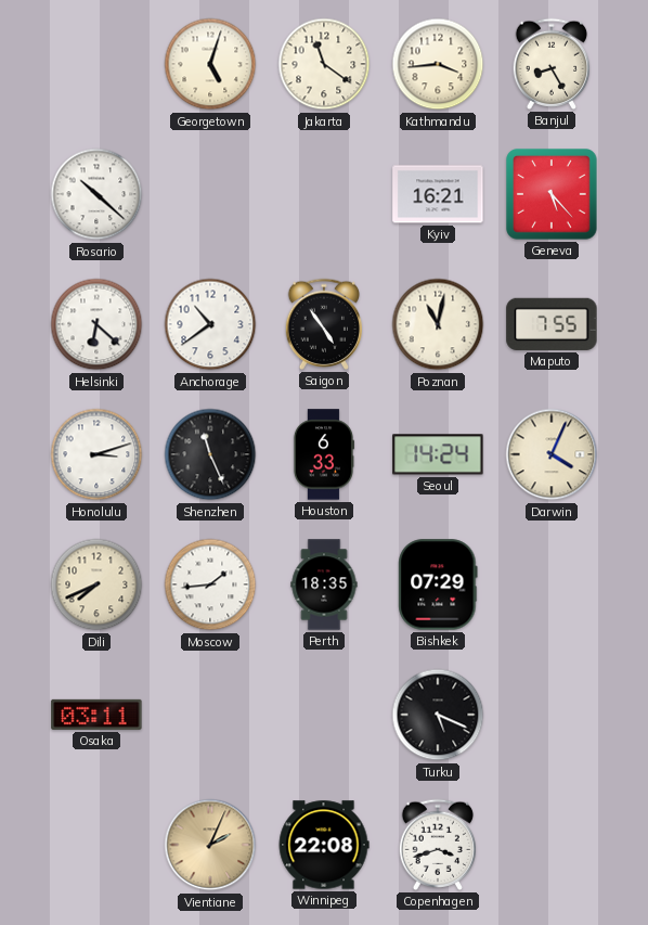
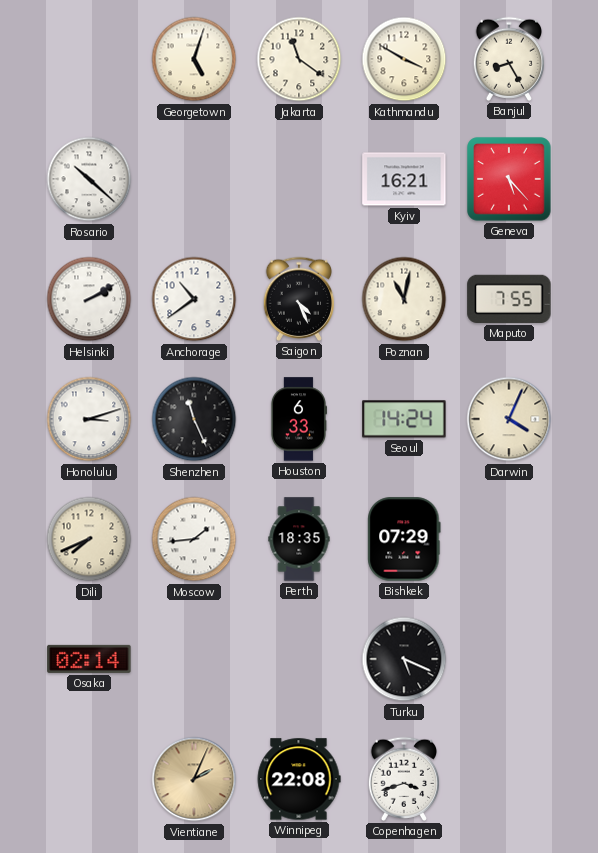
Kathmandu: 3:44 -> 3:50
Helsinki: 6:22 -> 2:10
Saigon: 4:54 -> 4:26
Osaka: 03:11 -> 02:14
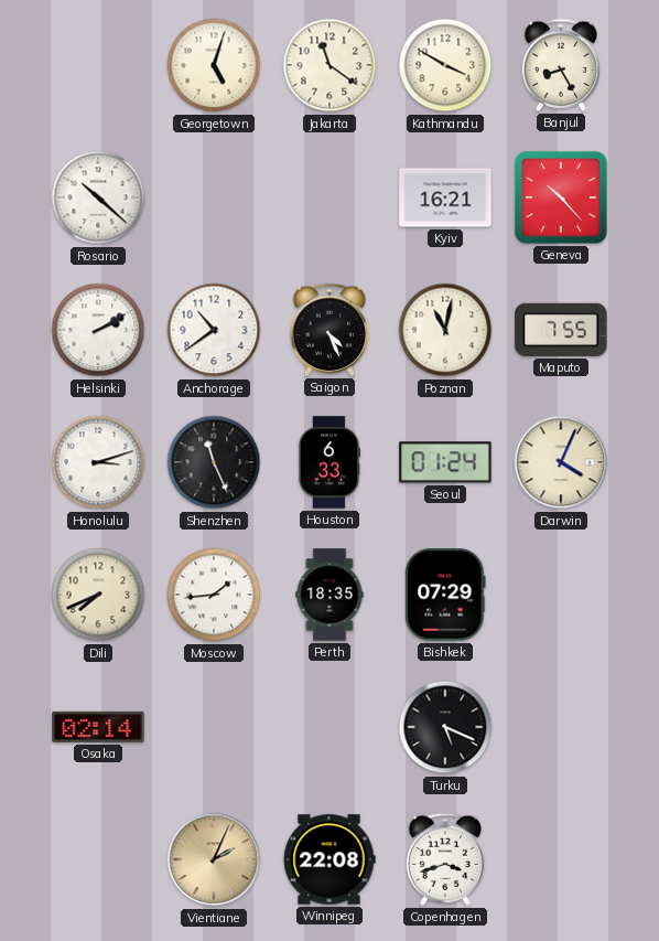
Geneva: 5:23 -> 10:23
Seoul: 14:24 -> 01:24
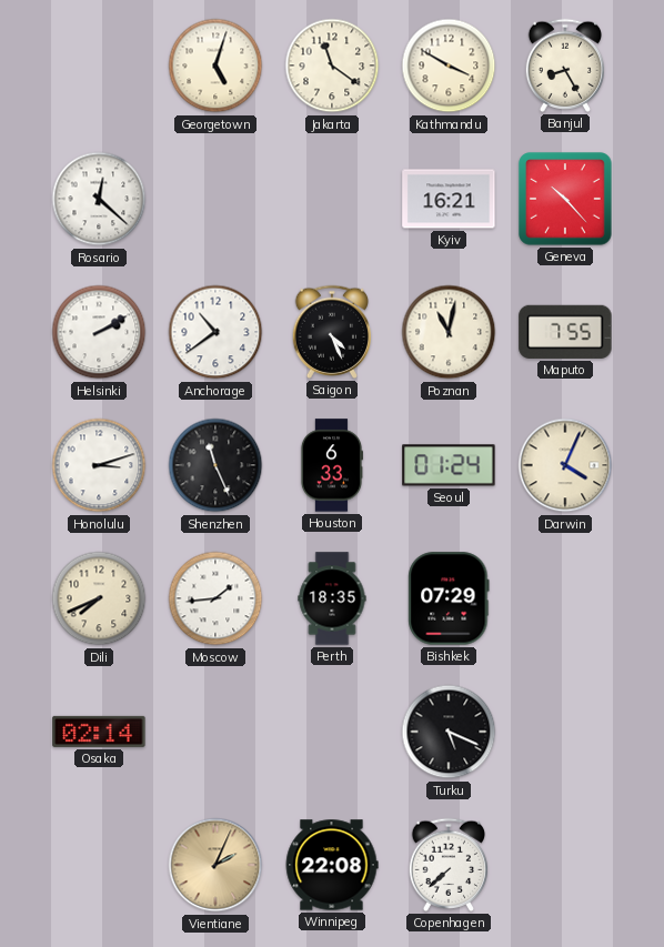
Rosario: 10:22 -> 12:22
Copenhagen: 3:42 -> 7:38
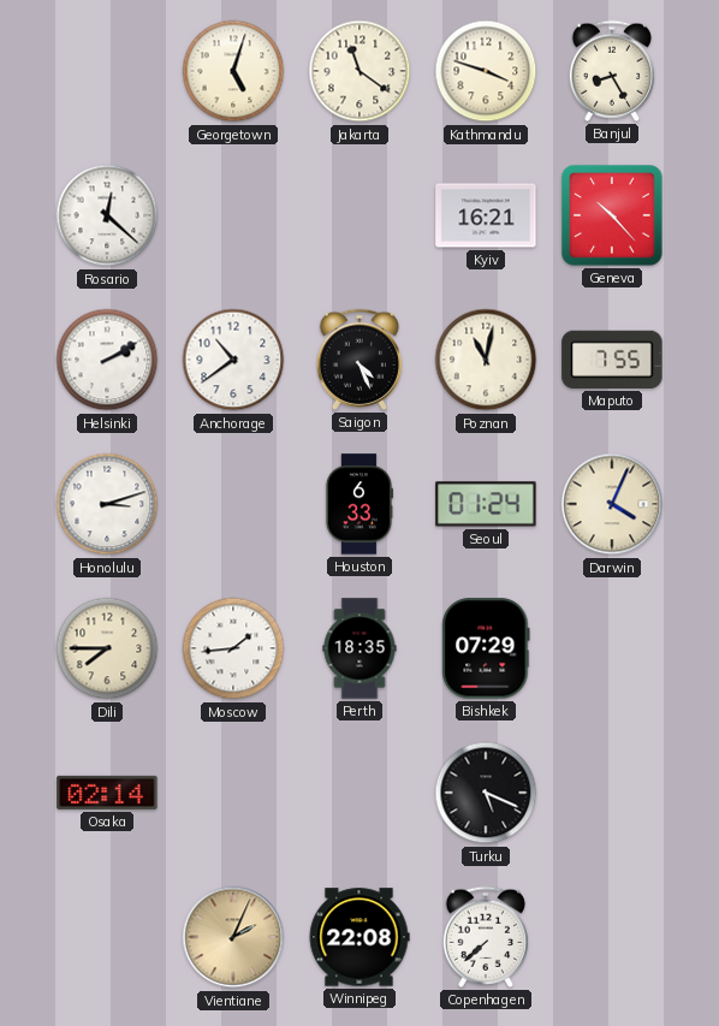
Kathmandu: 3:50 -> 3:48
Shenzhen: 11:26 -> none
Dili: 7:41 -> 7:45
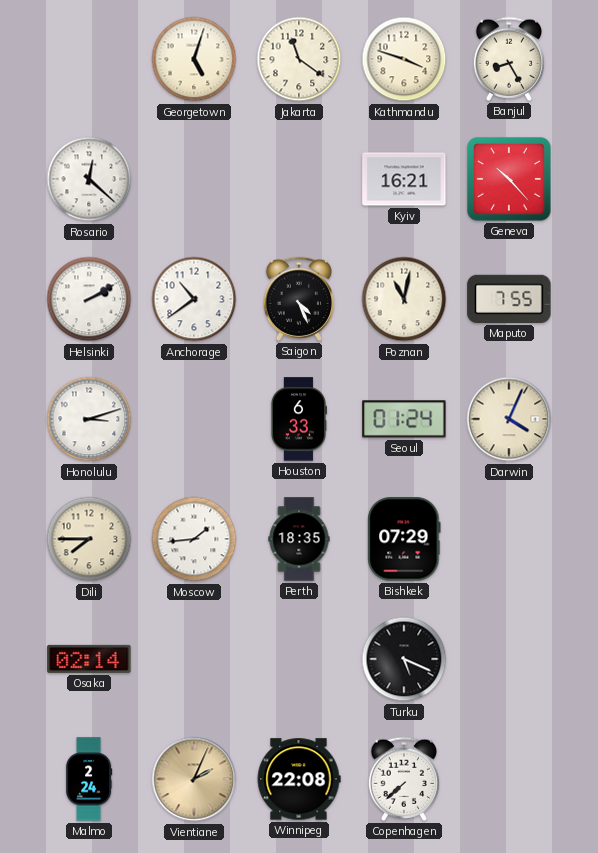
Malmo: none -> 2:24
